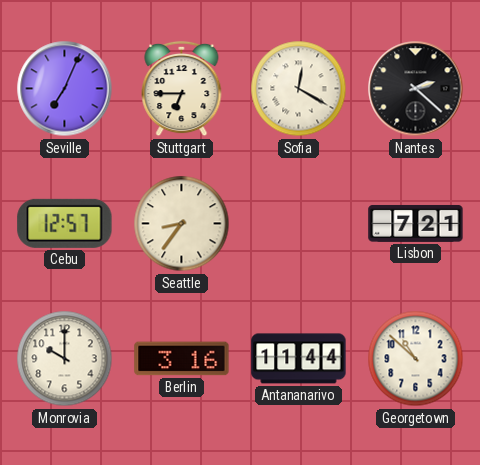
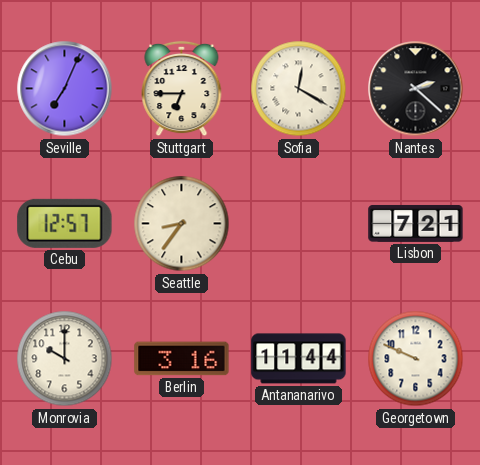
Georgetown: 10:52 -> 9:49
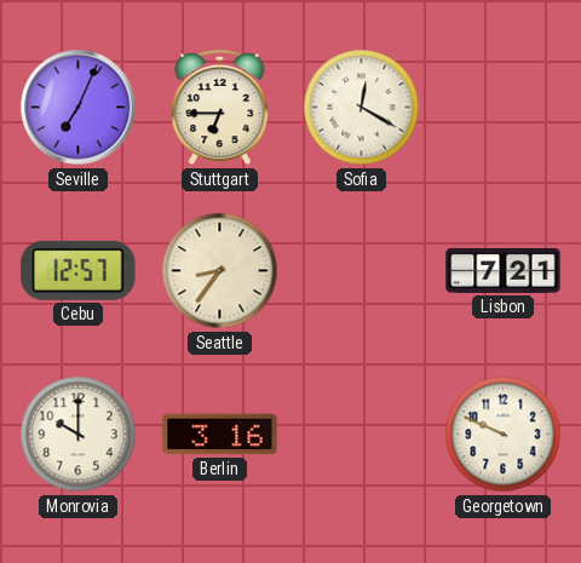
Nantes: 2:22 -> none
Antananarivo: 11:44 -> none
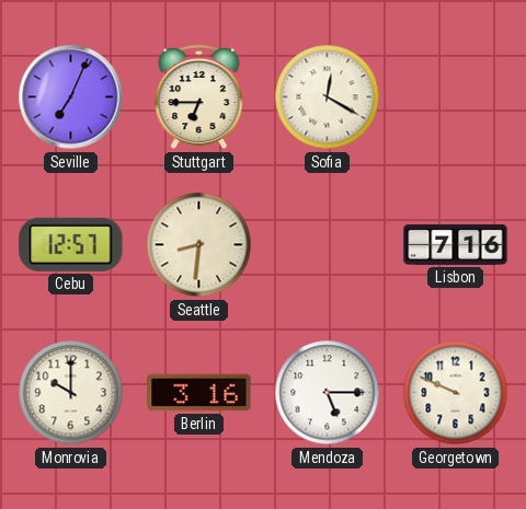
Seattle: 8:36 -> 8:31
Lisbon: 7:21 -> 7:16
Mendoza: none -> 5:15
